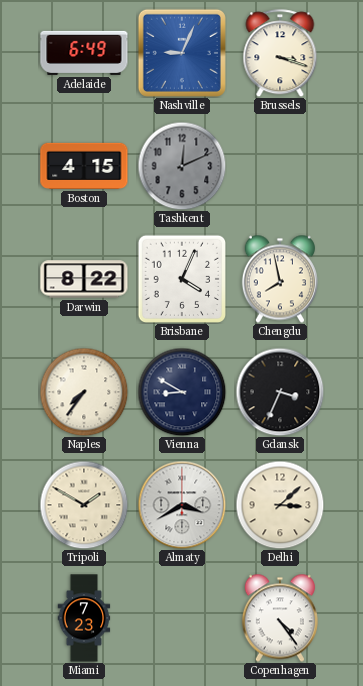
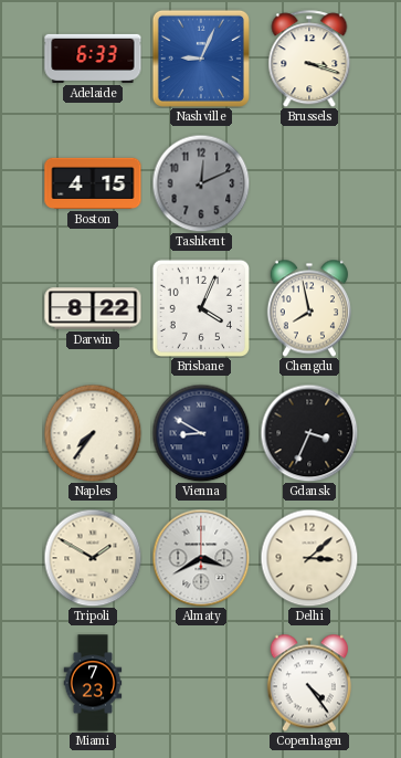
Adelaide: 6:49 -> 6:33
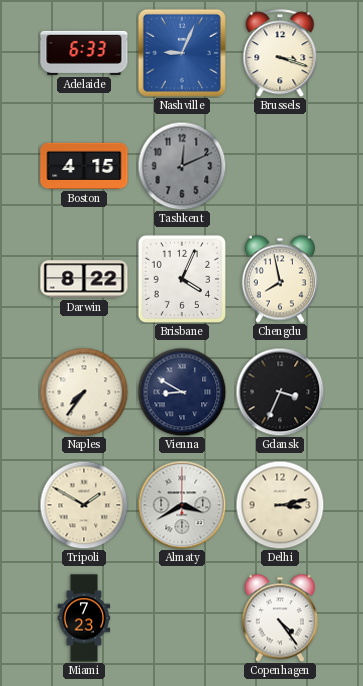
Delhi: 3:08 -> 3:13
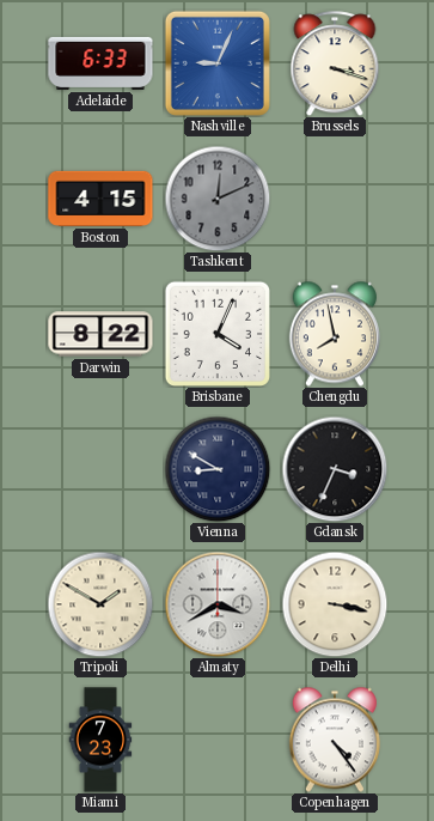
Naples: 7:36 -> none
Delhi: 3:13 -> 3:17
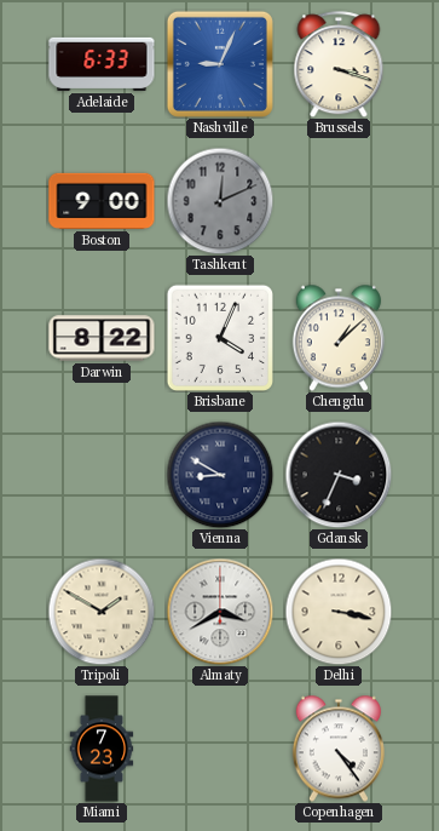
Boston: 4:15 -> 9:00
Chengdu: 7:58 -> 1:08
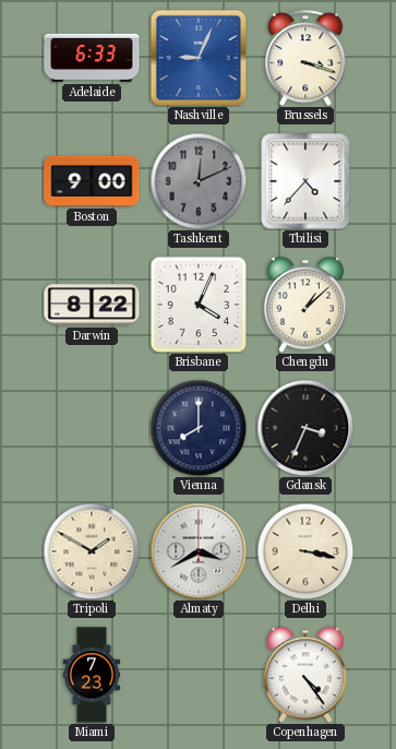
Tbilisi: none -> 4:37
Vienna: 8:50 -> 8:00
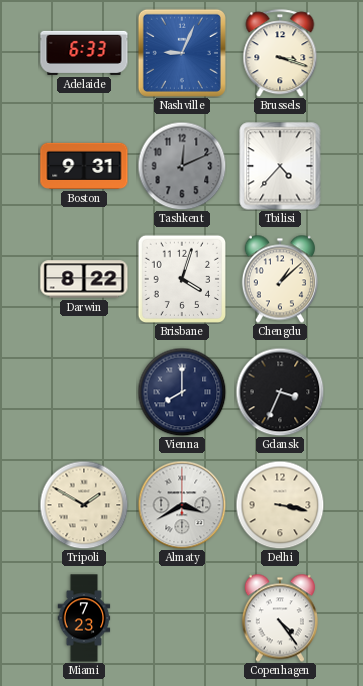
Boston: 9:00 -> 9:31
Brisbane: 4:04 -> 4:03
